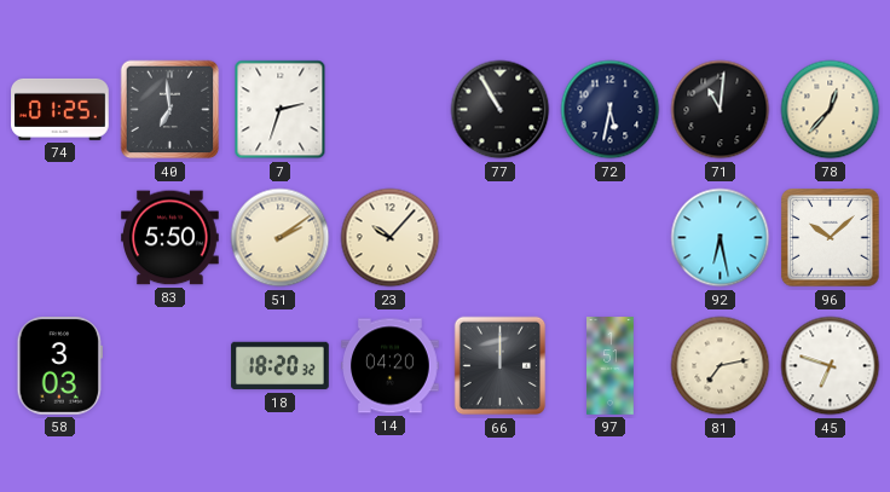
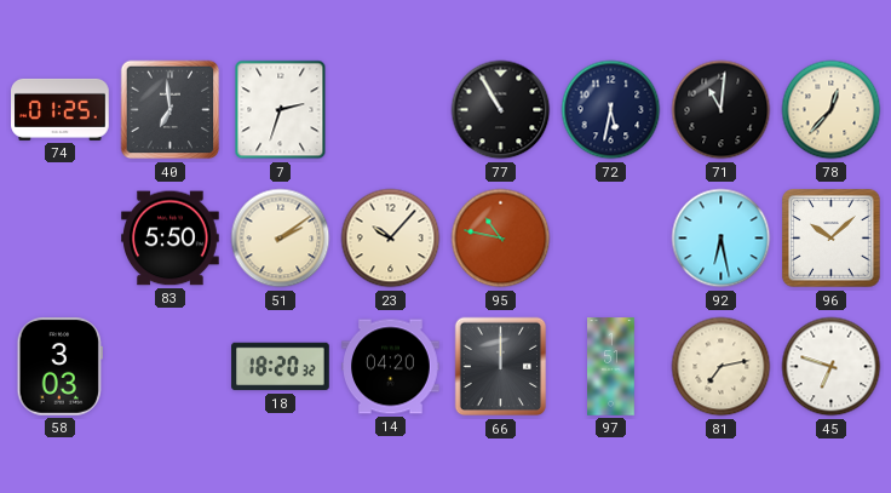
95: none -> 10:47
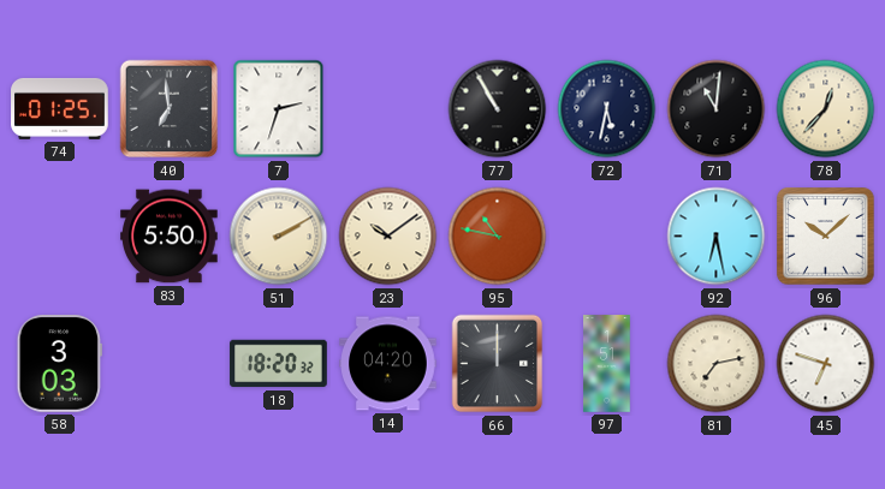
51: 2:09 -> 2:10
23: 10:07 -> 10:09
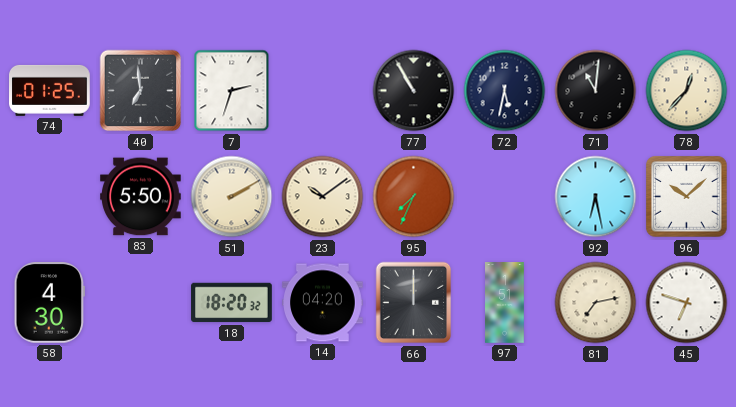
95: 10:47 -> 7:34
58: 3:03 -> 4:30
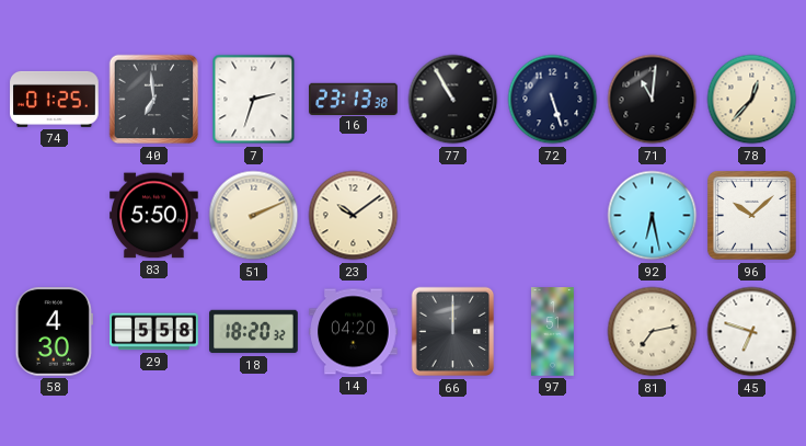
16: none -> 23:13
72: 5:32 -> 5:27
51: 2:10 -> 2:11
95: 7:34 -> none
29: none -> 5:58
